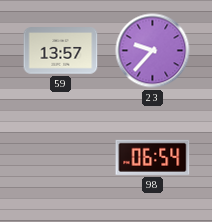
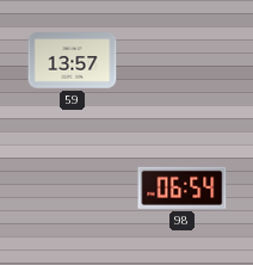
23: 9:37 -> none
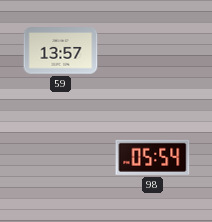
98: 06:54 -> 05:54
